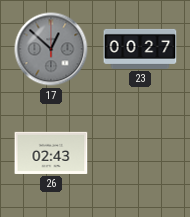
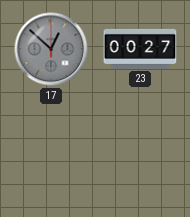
26: 02:43 -> none
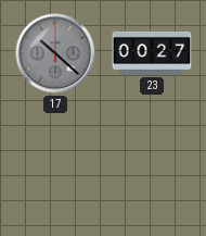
17: 12:52 -> 10:22
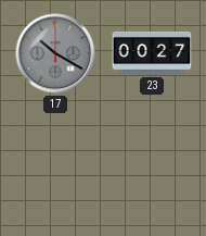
17: 10:22 -> 10:20
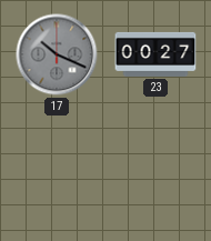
17: 10:20 -> 10:19
